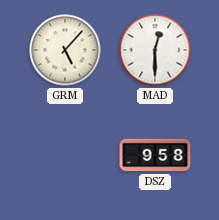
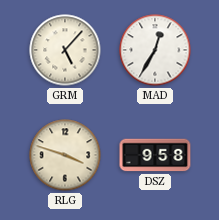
MAD: 12:30 -> 12:35
RLG: none -> 3:48
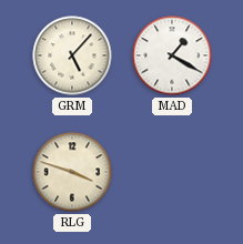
MAD: 12:35 -> 1:20
DSZ: 9:58 -> none
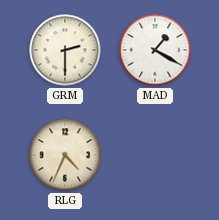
GRM: 5:07 -> 2:30
RLG: 3:48 -> 4:34
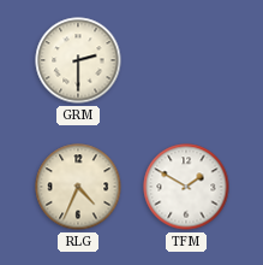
MAD: 1:20 -> none
TFM: none -> 1:50
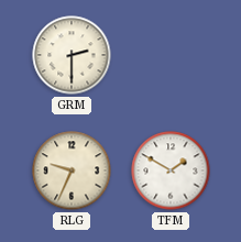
RLG: 4:34 -> 9:34
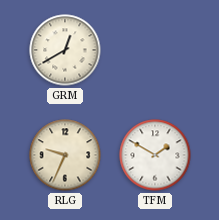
GRM: 2:30 -> 12:40
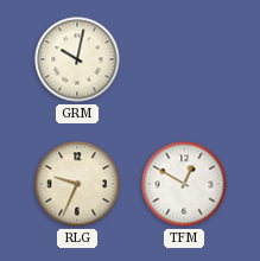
GRM: 12:40 -> 10:02
TFM: 1:50 -> 12:50
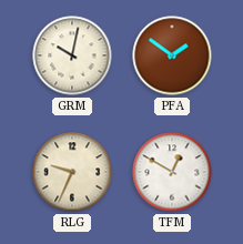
PFA: none -> 1:51
